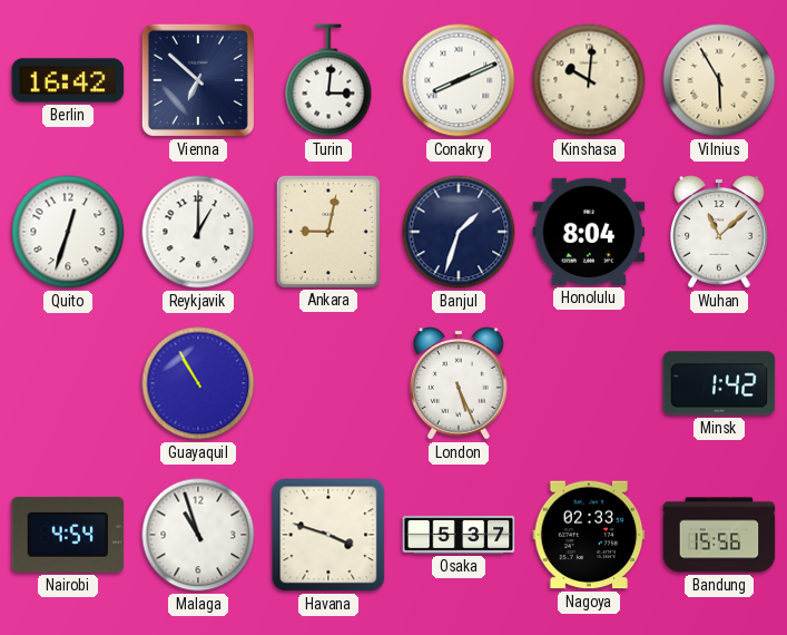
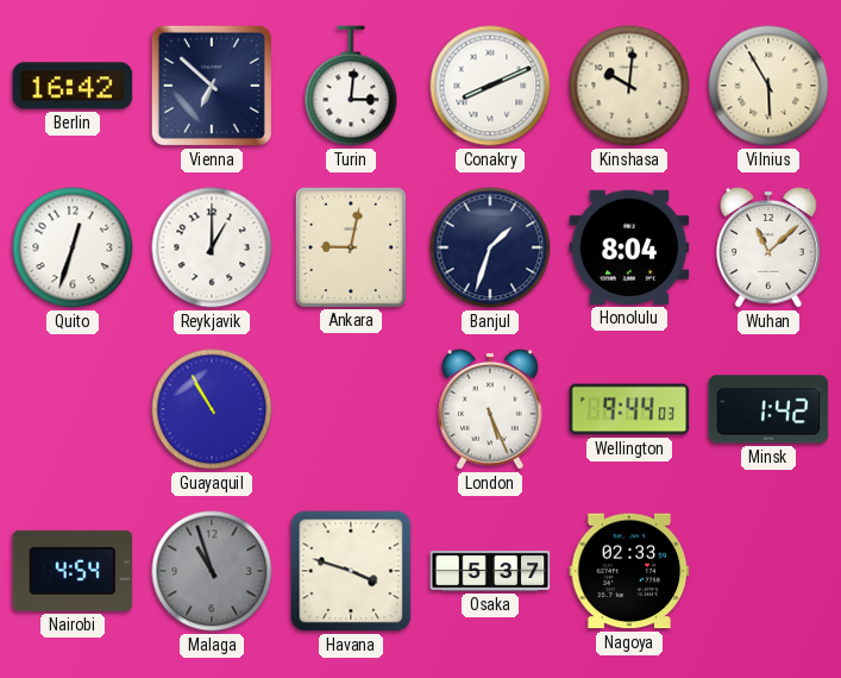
Wellington: none -> 9:44
Malaga dial: white -> grey
Bandung: 15:56 -> none
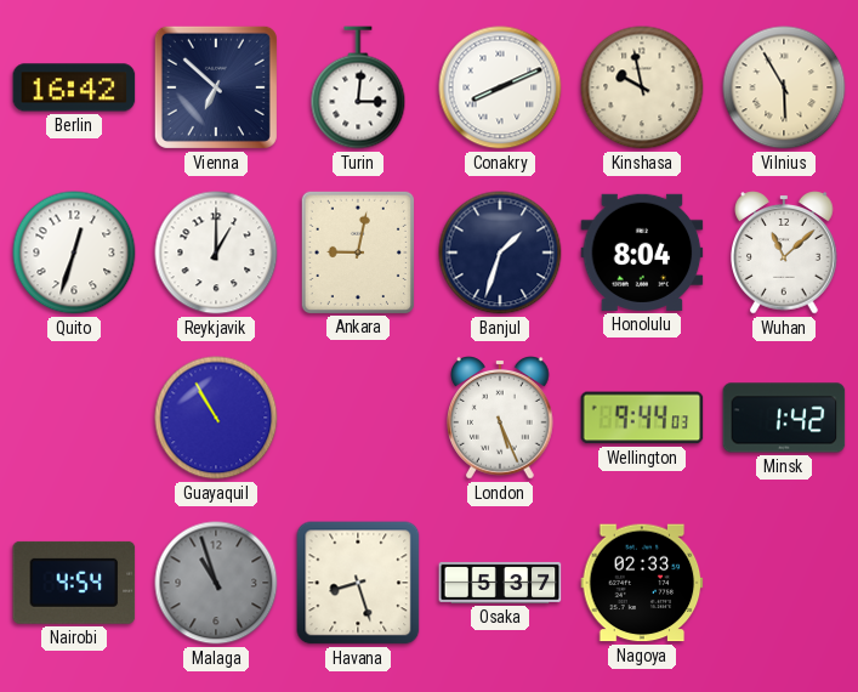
Kinshasa: 10:01 -> 9:58
Havana: 3:48 -> 8:27
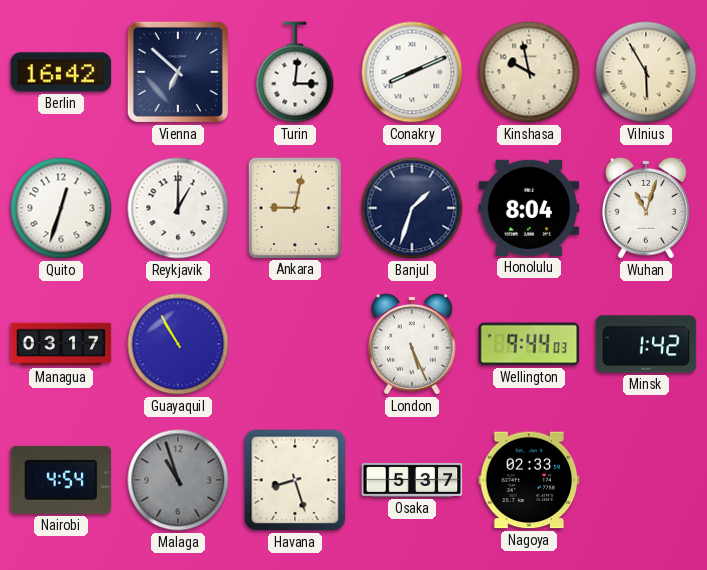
Wuhan: 11:08 -> 11:03
Managua: none -> 03:17
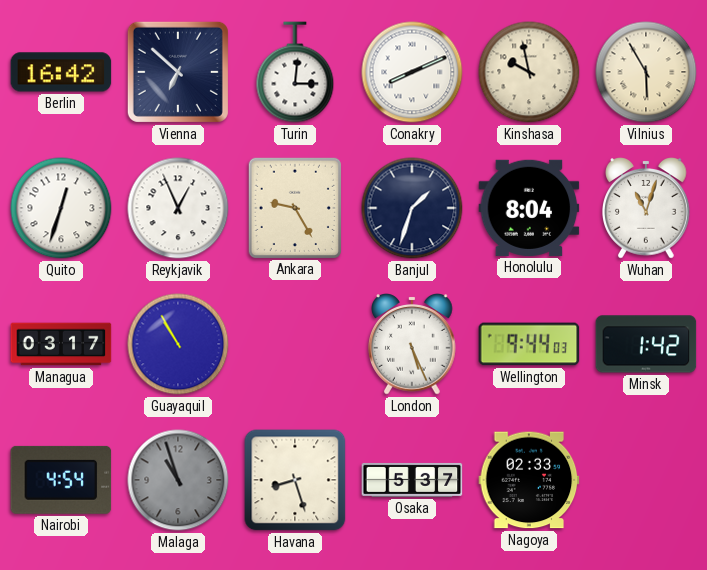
Reykjavik: 1:00 -> 12:56
Ankara: 9:02 -> 9:25
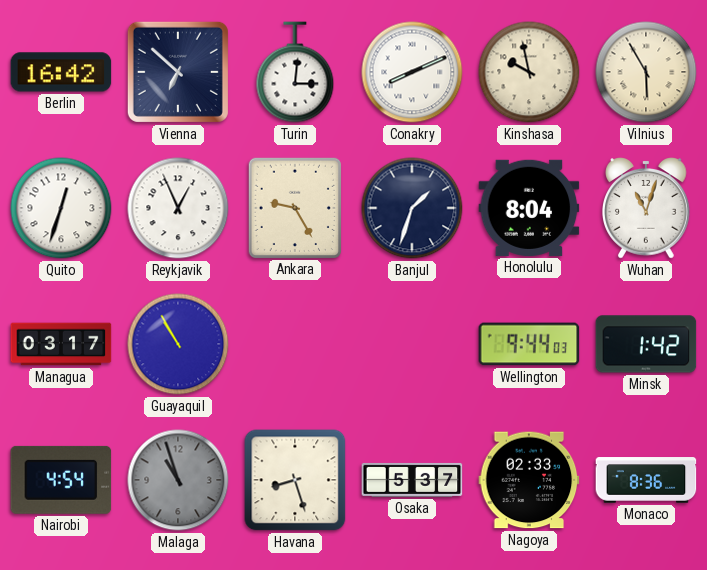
London: 5:26 -> none
Monaco: none -> 8:36
